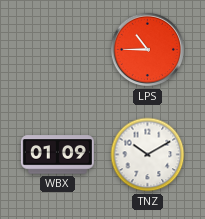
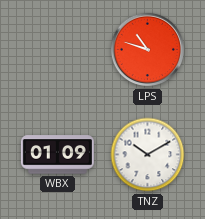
LPS: 10:45 -> 10:48
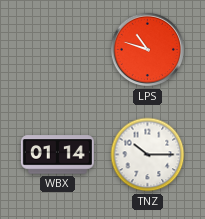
WBX: 01:09 -> 01:14
TNZ: 10:10 -> 10:15
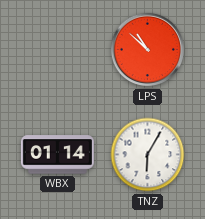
LPS: 10:48 -> 10:52
TNZ: 10:15 -> 6:05
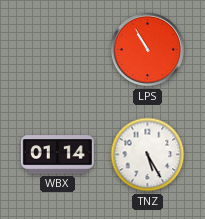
LPS: 10:52 -> 10:55
TNZ: 6:05 -> 5:25
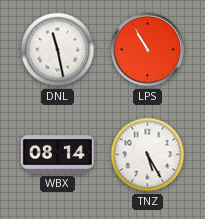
DNL: none -> 11:28
WBX: 01:14 -> 08:14
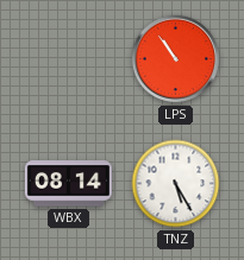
DNL: 11:28 -> none
LPS: 10:55 -> 10:54
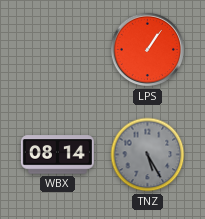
LPS: 10:54 -> 1:06
TNZ dial: white -> grey
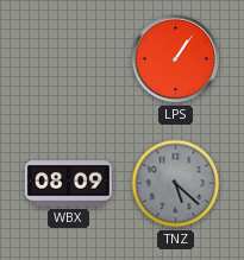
WBX: 08:14 -> 08:09
TNZ: 5:25 -> 5:22
